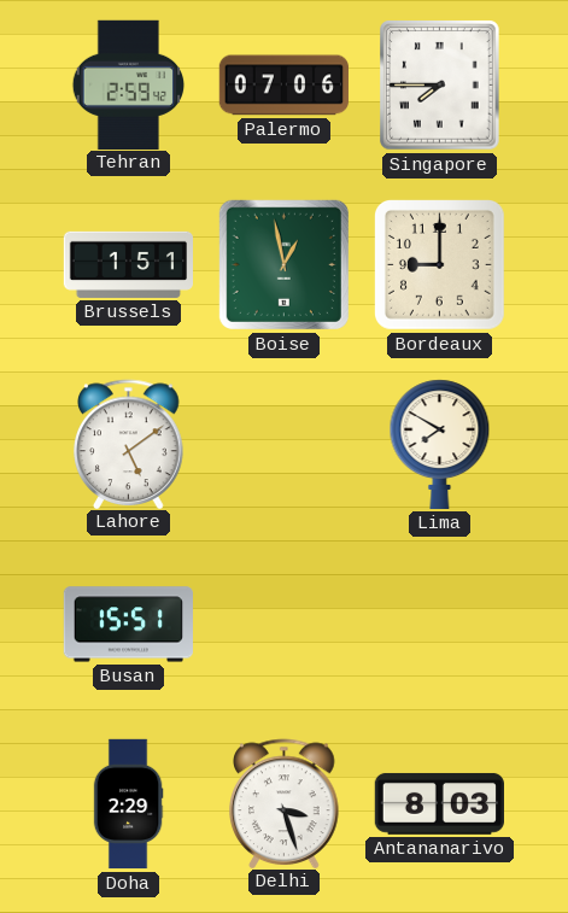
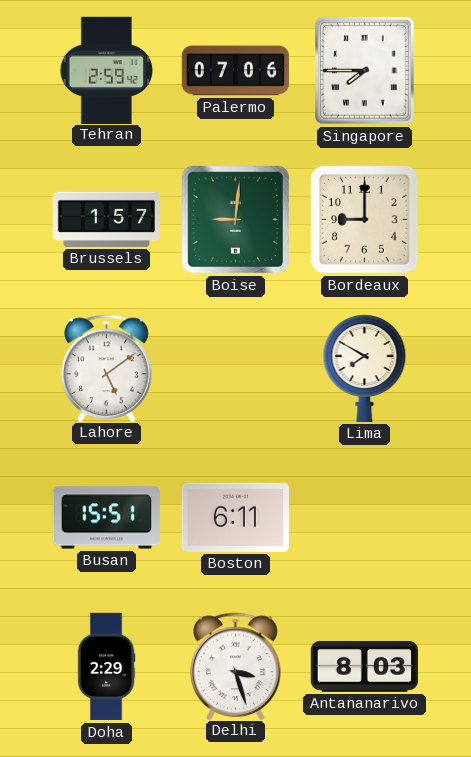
Brussels: 1:51 -> 1:57
Boise: 12:58 -> 9:01
Boston: none -> 6:11
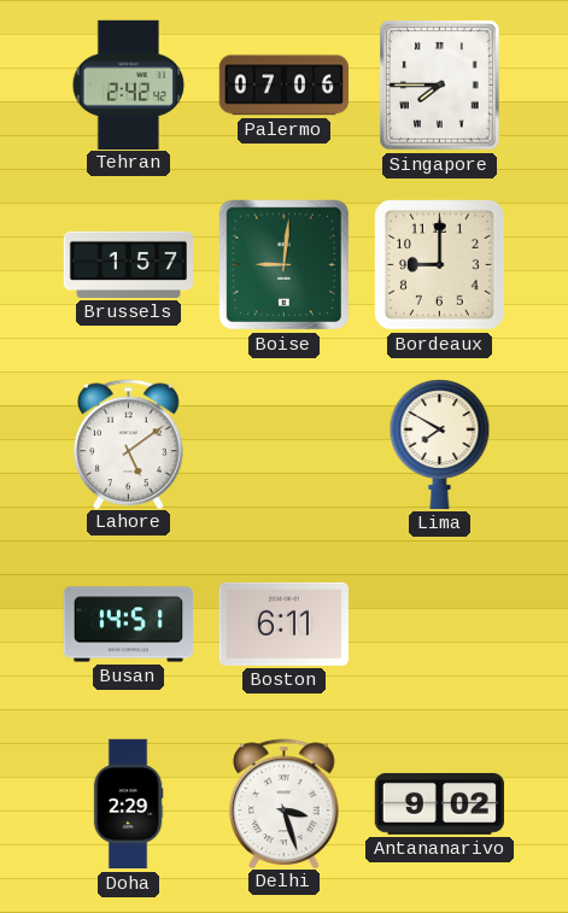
Tehran: 2:59 -> 2:42
Busan: 15:51 -> 14:51
Antananarivo: 8:03 -> 9:02
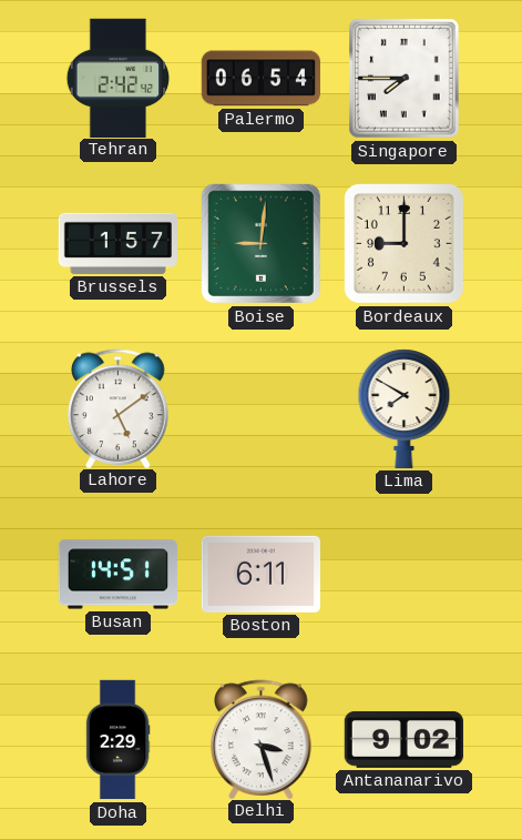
Palermo: 07:06 -> 06:54
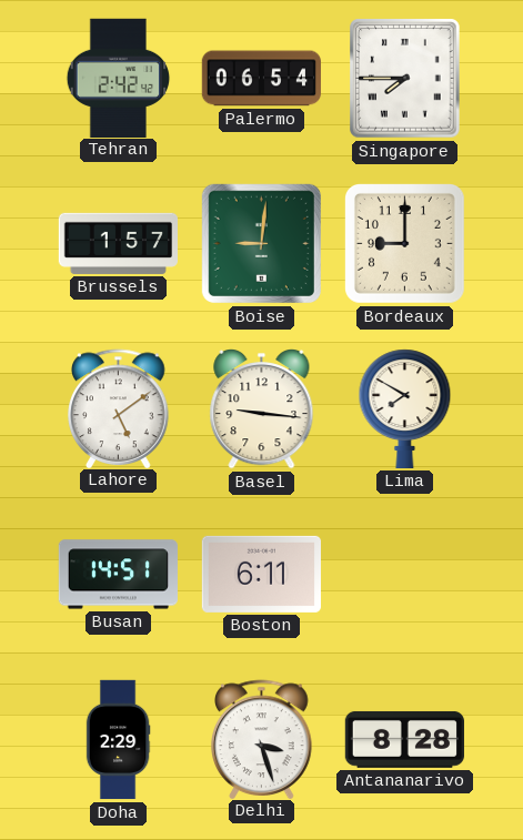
Basel: none -> 9:16
Antananarivo: 9:02 -> 8:28
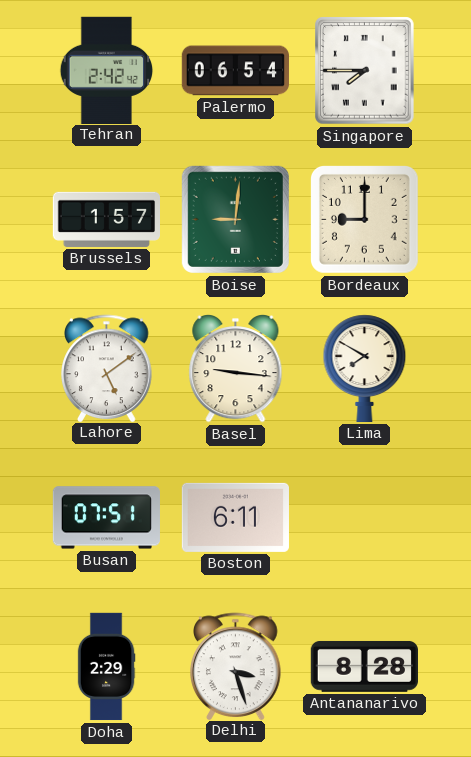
Busan: 14:51 -> 07:51
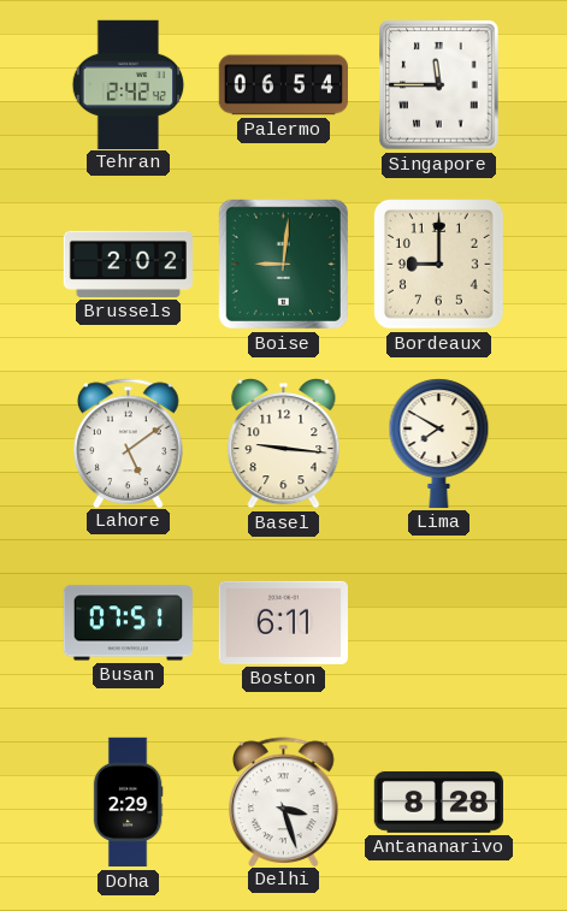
Singapore: 7:45 -> 11:45
Brussels: 1:57 -> 2:02
